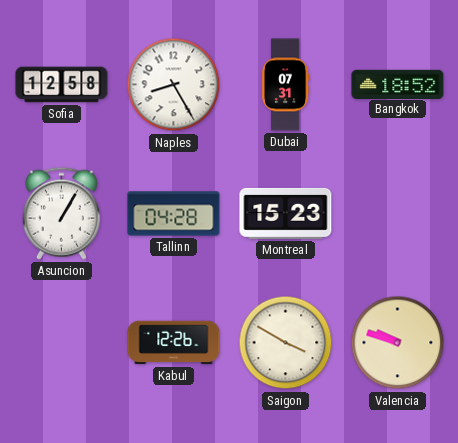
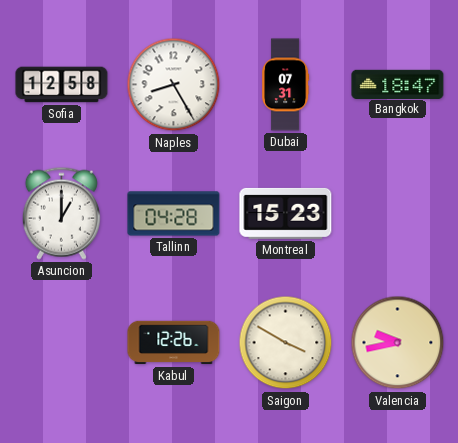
Bangkok: 18:52 -> 18:47
Asuncion: 1:05 -> 1:00
Valencia: 9:48 -> 9:43
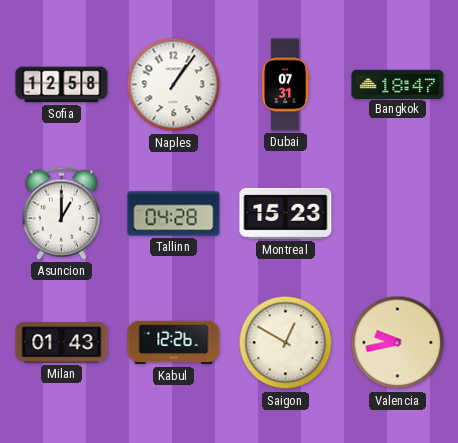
Naples: 8:25 -> 1:06
Milan: none -> 01:43
Saigon: 3:50 -> 12:50
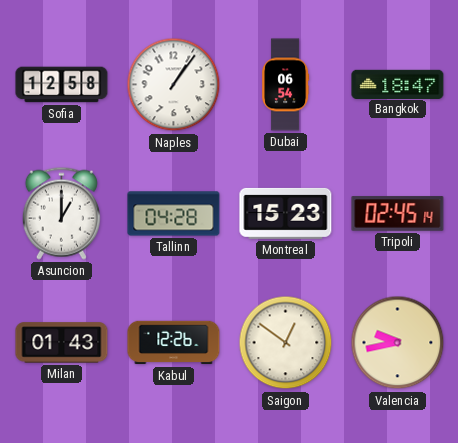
Dubai: 07:31 -> 06:54
Tripoli: none -> 02:45
Saigon: 12:50 -> 12:51
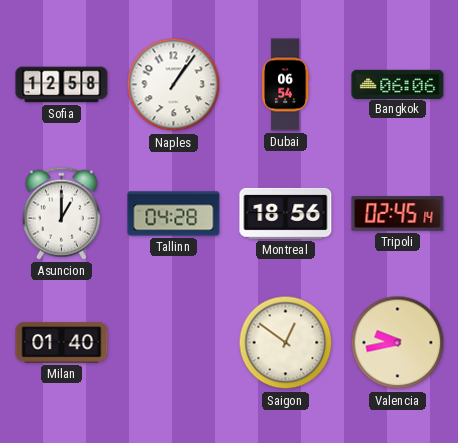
Bangkok: 18:47 -> 06:06
Montreal: 15:23 -> 18:56
Milan: 01:43 -> 01:40
Kabul: 12:26 -> none
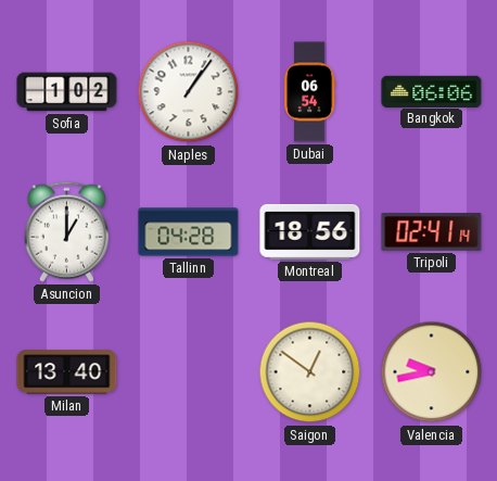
Sofia: 12:58 -> 1:02
Tripoli: 02:45 -> 02:41
Milan: 01:40 -> 13:40
